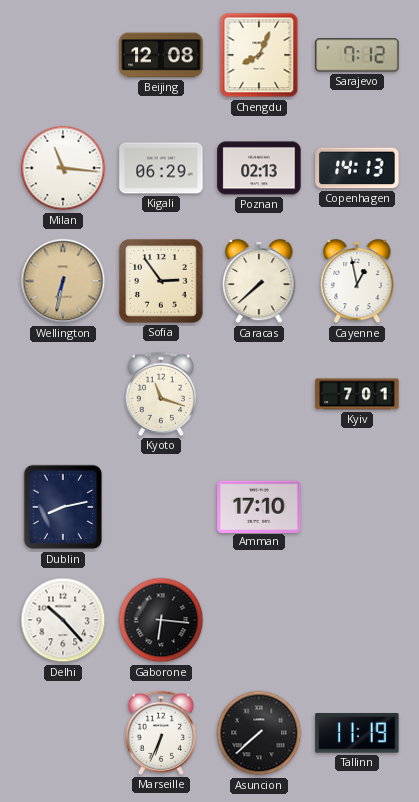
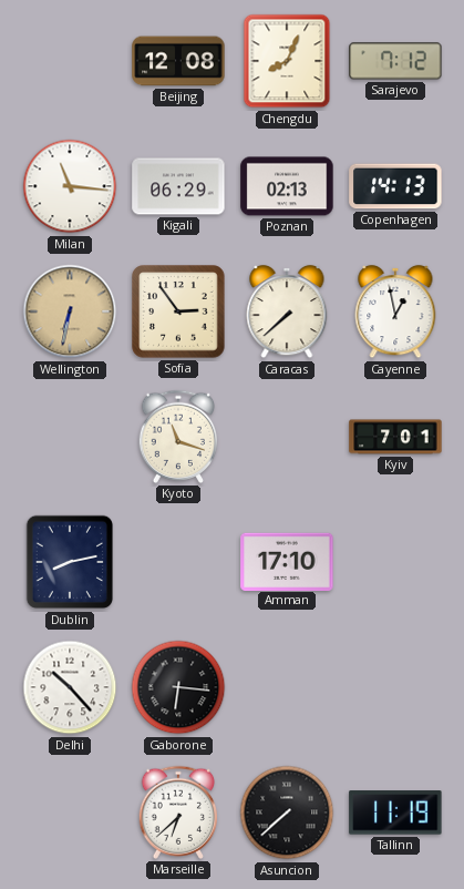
Marseille: 6:34 -> 6:38
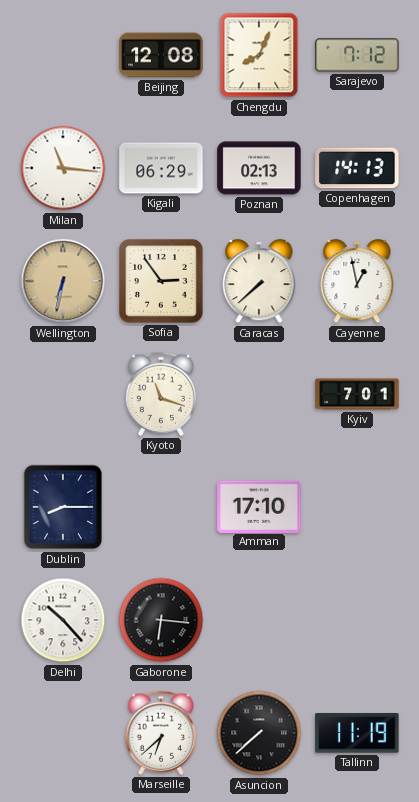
Dublin: 8:13 -> 8:15
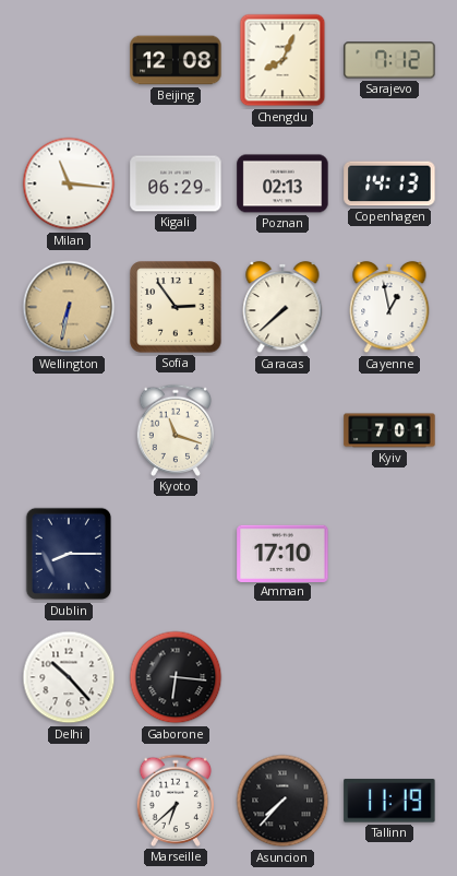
Asuncion: 7:38 -> 7:37
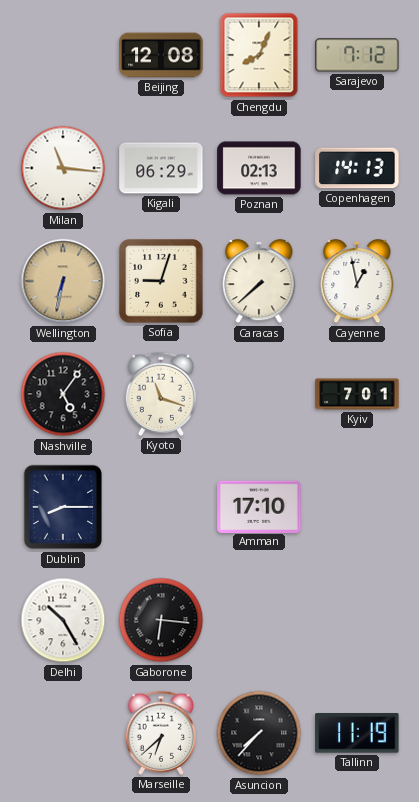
Sofia: 2:54 -> 9:03
Nashville: none -> 5:06
Delhi: 10:23 -> 10:25
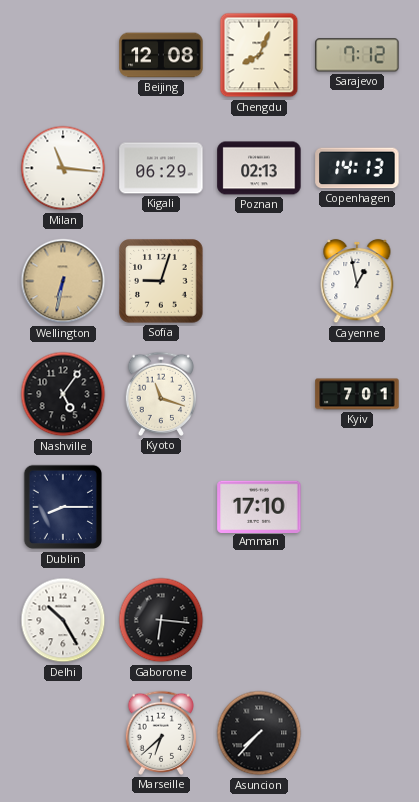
Caracas: 7:38 -> none
Tallinn: 11:19 -> none
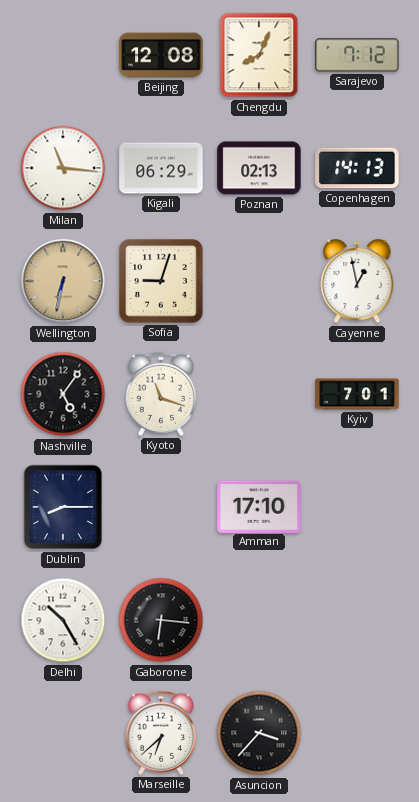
Asuncion: 7:37 -> 3:37
